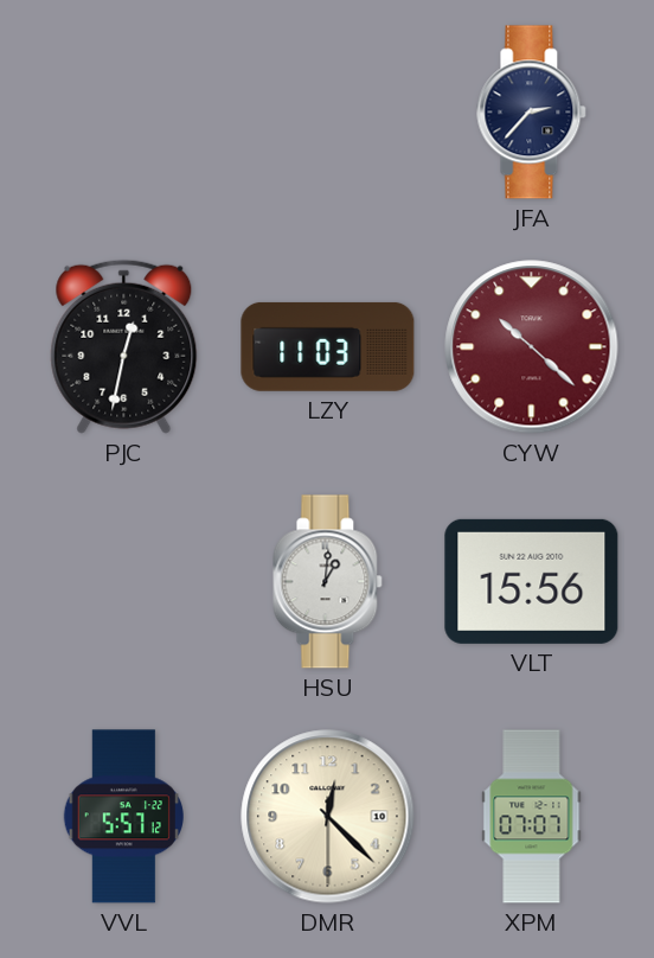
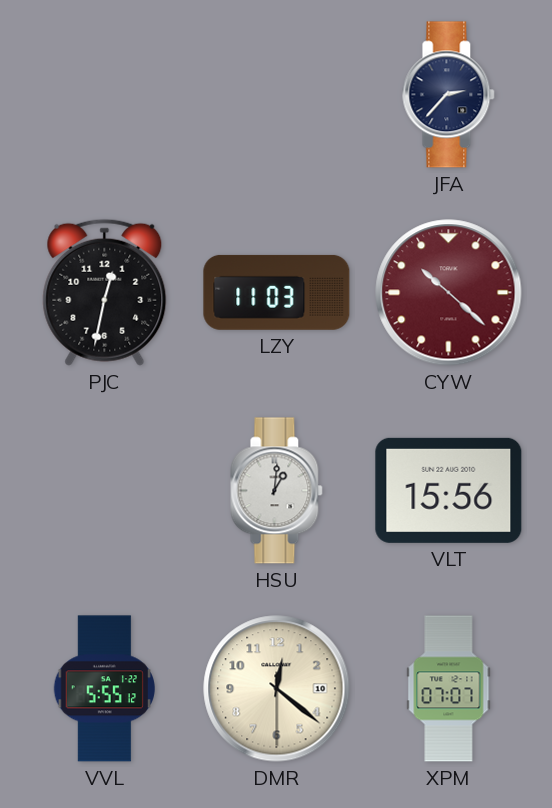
VVL: 5:57 -> 5:55
DMR: 12:22 -> 12:21
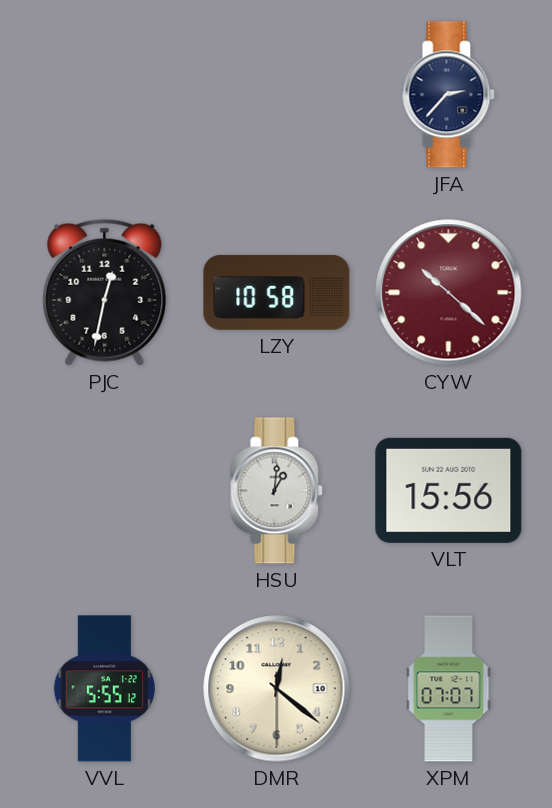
LZY: 11:03 -> 10:58
